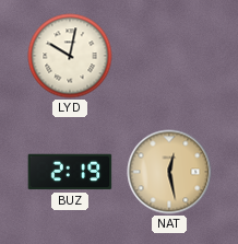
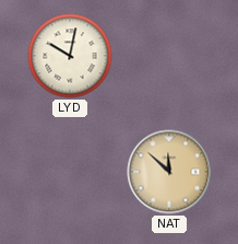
BUZ: 2:19 -> none
NAT: 12:28 -> 11:52
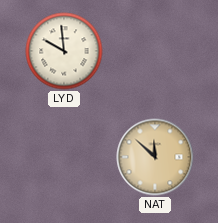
LYD: 10:02 -> 9:59
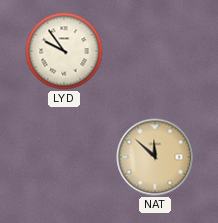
LYD: 9:59 -> 9:54
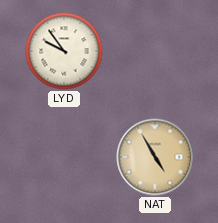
NAT: 11:52 -> 4:55
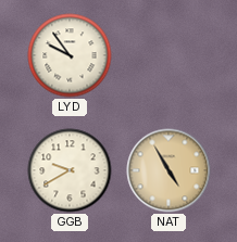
GGB: none -> 9:40
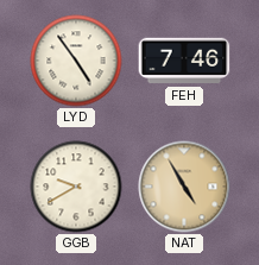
LYD: 9:54 -> 4:54
FEH: none -> 7:46
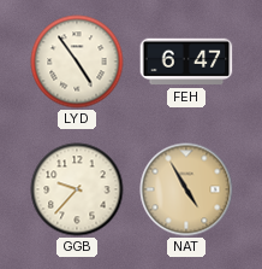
FEH: 7:46 -> 6:47
GGB: 9:40 -> 9:37
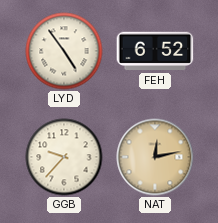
FEH: 6:47 -> 6:52
NAT: 4:55 -> 12:13
